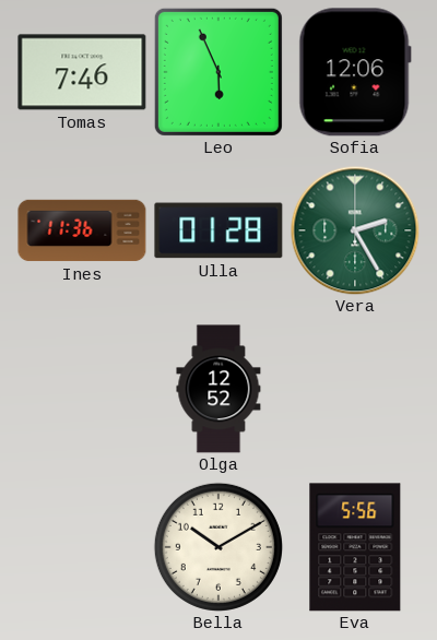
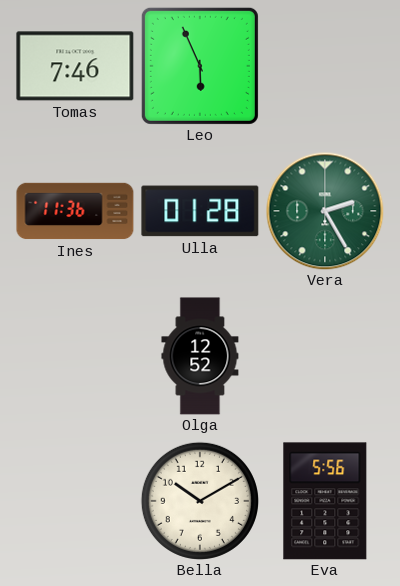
Sofia: 12:06 -> none
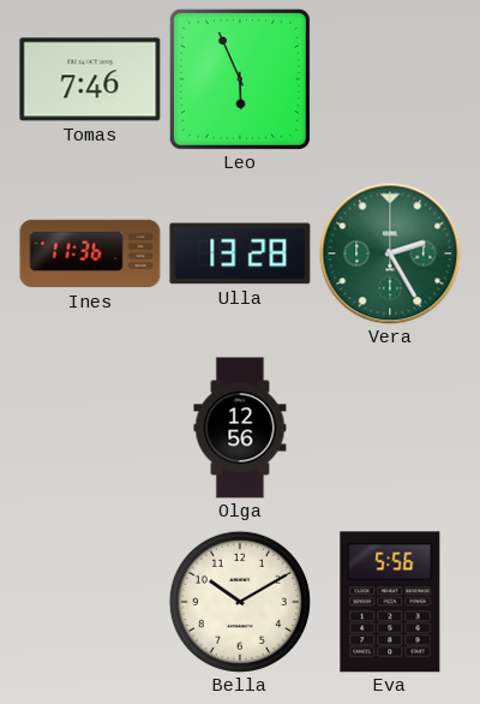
Ulla: 01:28 -> 13:28
Olga: 12:52 -> 12:56
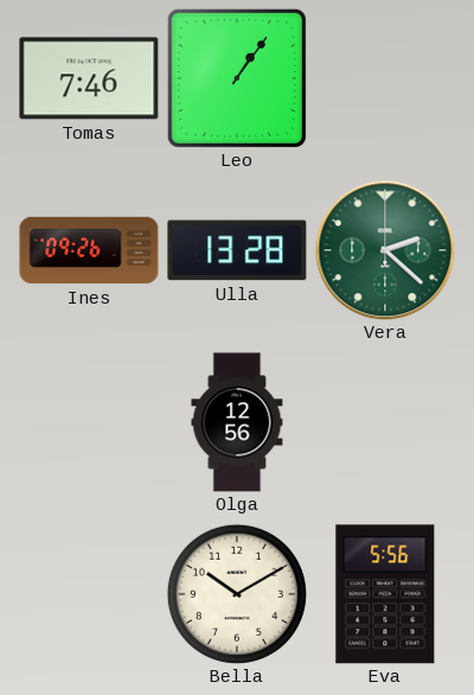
Leo: 5:56 -> 1:06
Ines: 11:36 -> 09:26
Vera: 2:25 -> 2:22
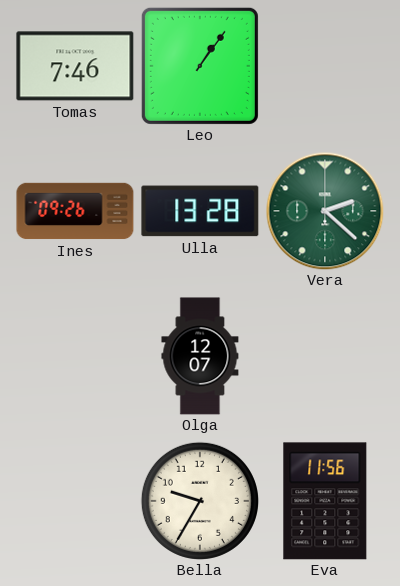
Olga: 12:56 -> 12:07
Bella: 10:10 -> 9:35
Eva: 5:56 -> 11:56
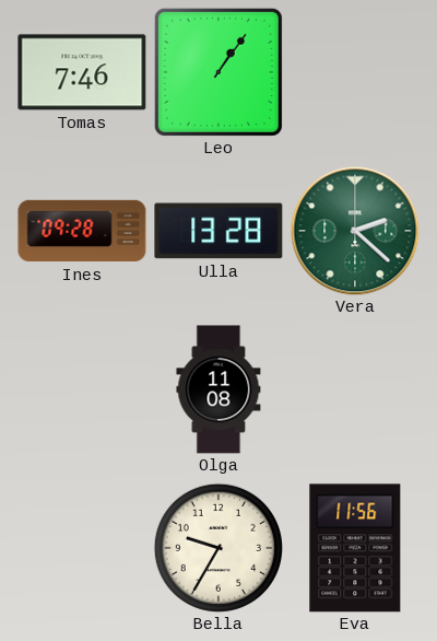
Ines: 09:26 -> 09:28
Olga: 12:07 -> 11:08
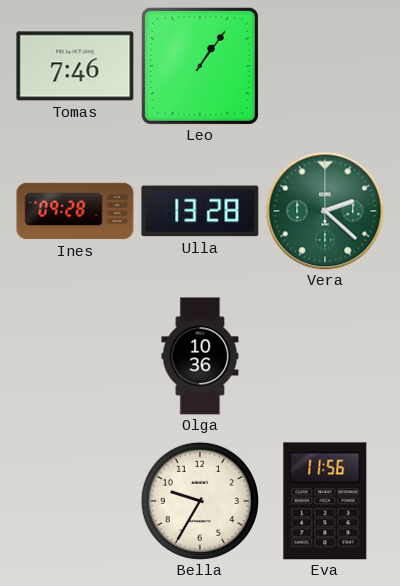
Olga: 11:08 -> 10:36
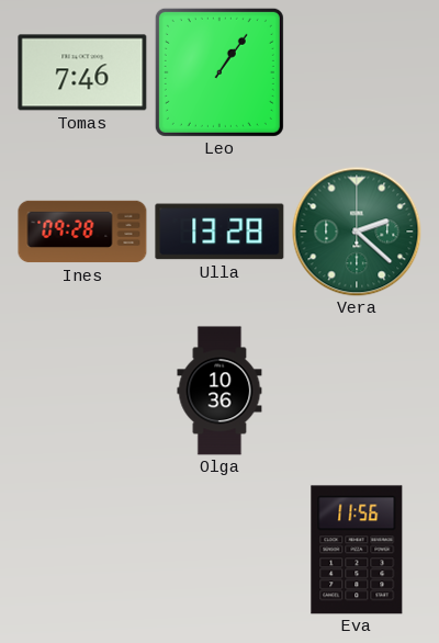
Bella: 9:35 -> none
